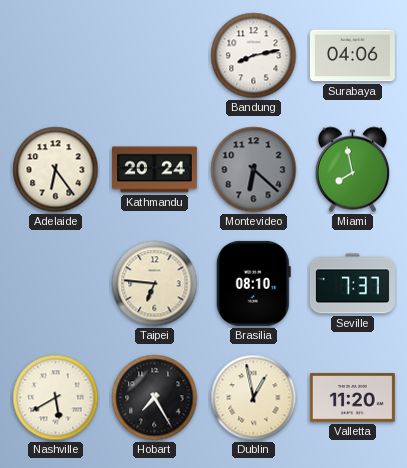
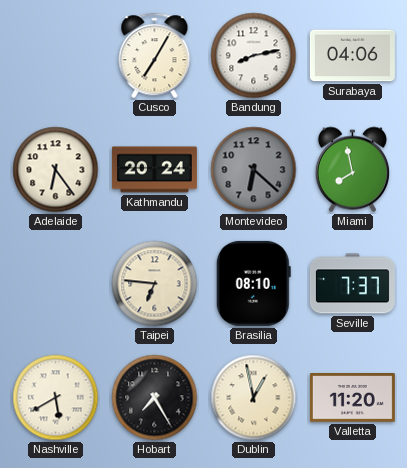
Cusco: none -> 7:05
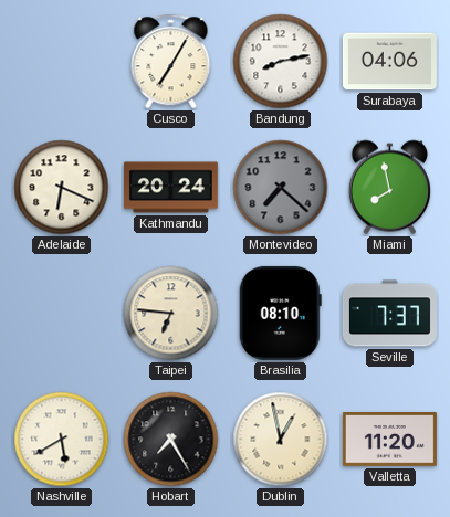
Adelaide: 6:24 -> 6:19
Montevideo: 6:22 -> 7:22
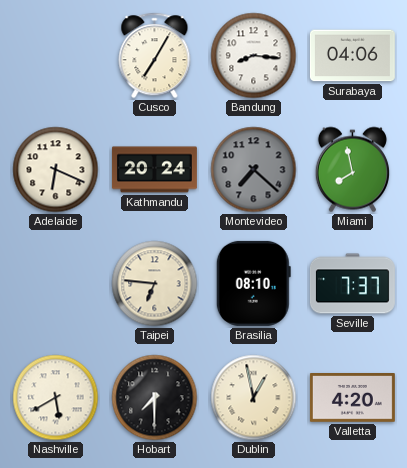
Bandung: 8:13 -> 8:16
Hobart: 7:25 -> 7:30
Valletta: 11:20 -> 4:20
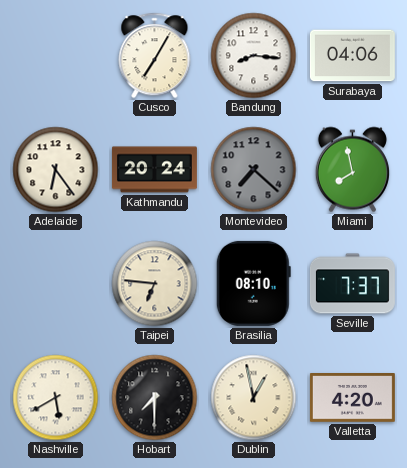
Adelaide: 6:19 -> 6:24
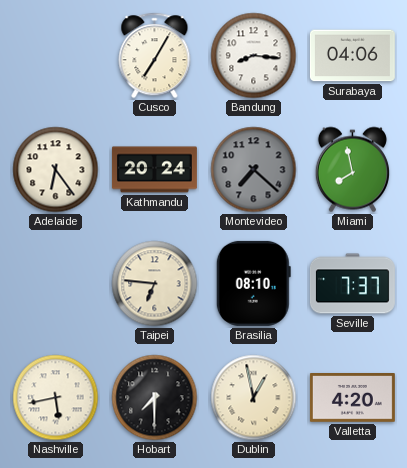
Nashville: 5:40 -> 5:43
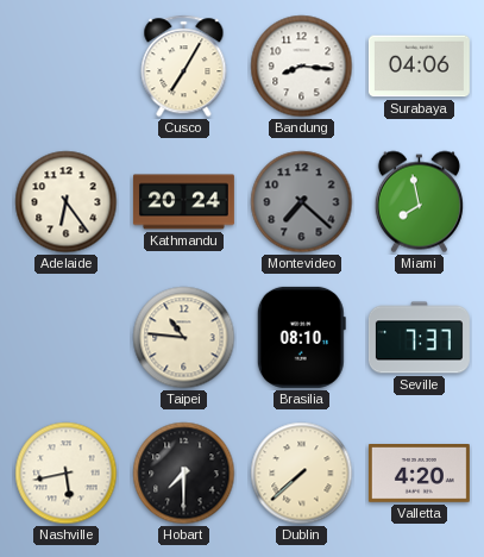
Taipei: 6:46 -> 10:46
Dublin: 12:58 -> 7:38
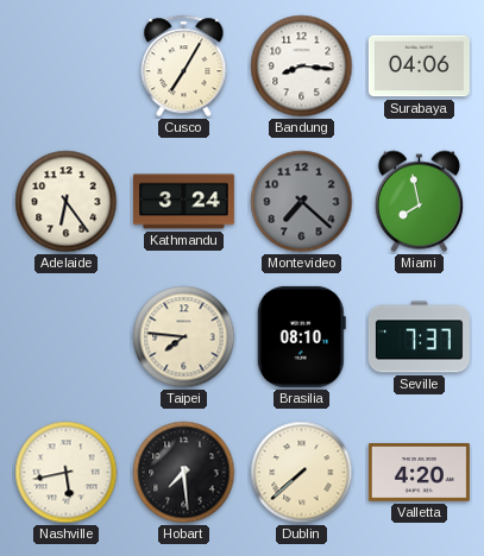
Kathmandu: 20:24 -> 3:24
Taipei: 10:46 -> 7:46
Hobart: 7:30 -> 7:29
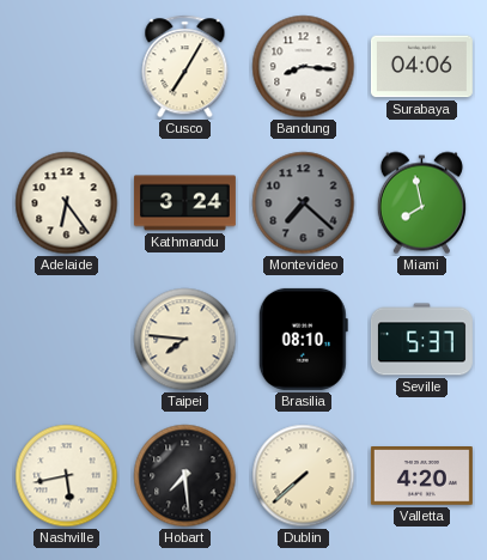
Seville: 7:37 -> 5:37
